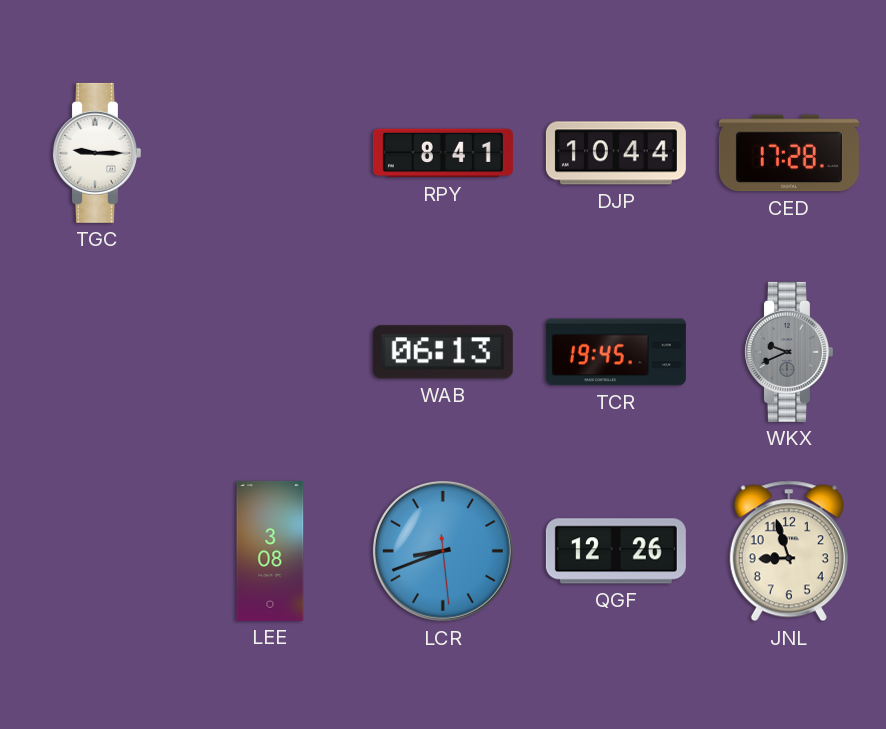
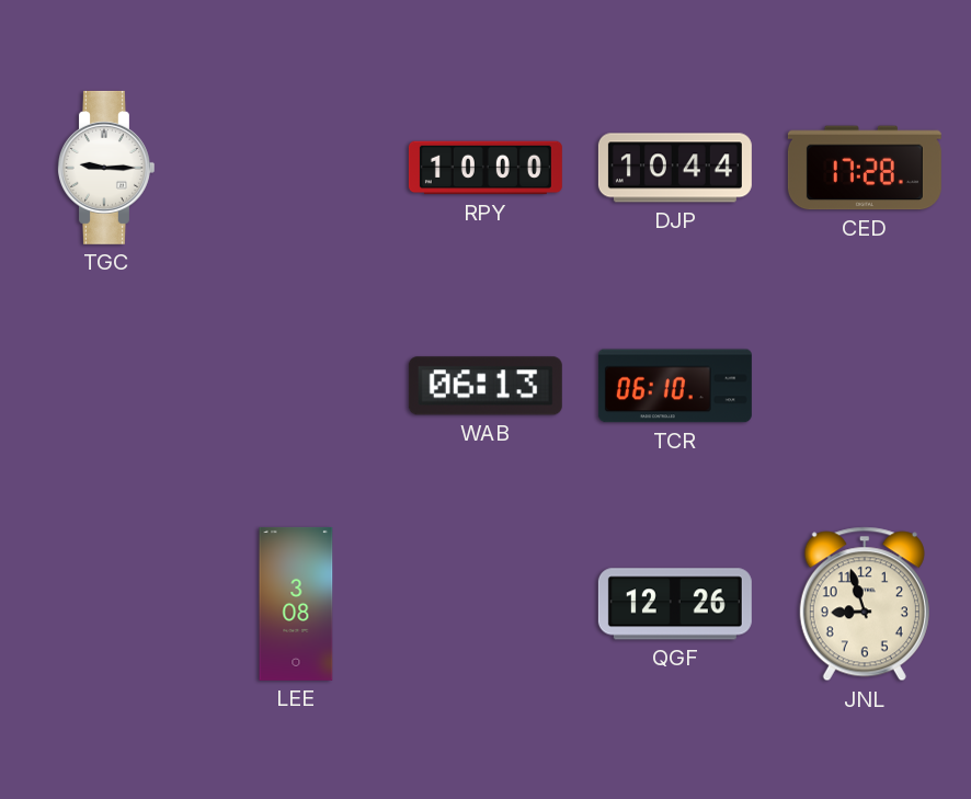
RPY: 8:41 -> 10:00
TCR: 19:45 -> 06:10
WKX: 9:41 -> none
LCR: 8:41 -> none
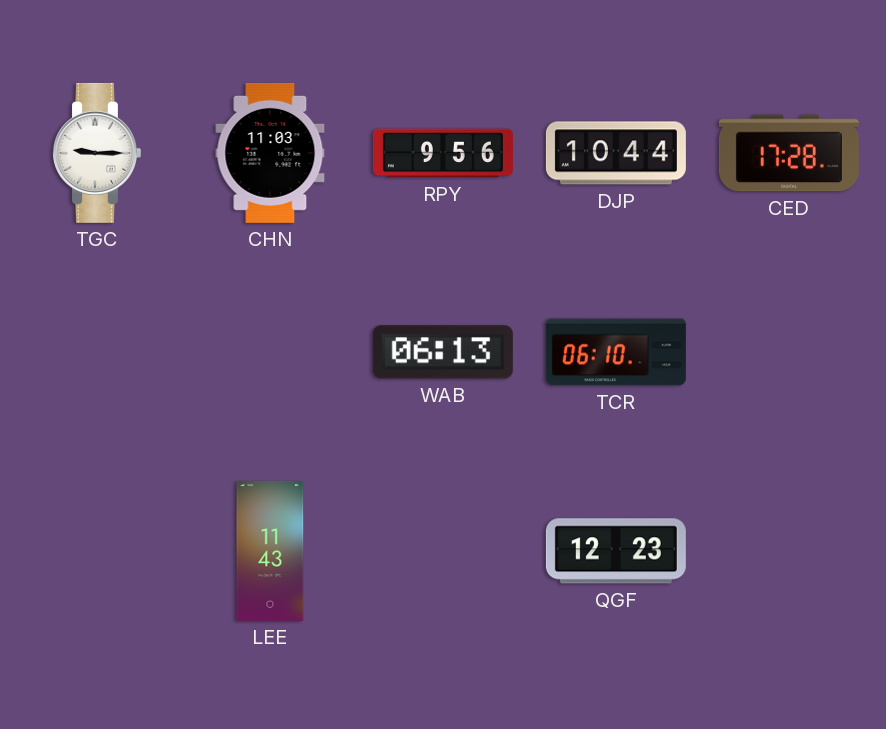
CHN: none -> 11:03
RPY: 10:00 -> 9:56
LEE: 3:08 -> 11:43
QGF: 12:26 -> 12:23
JNL: 8:57 -> none
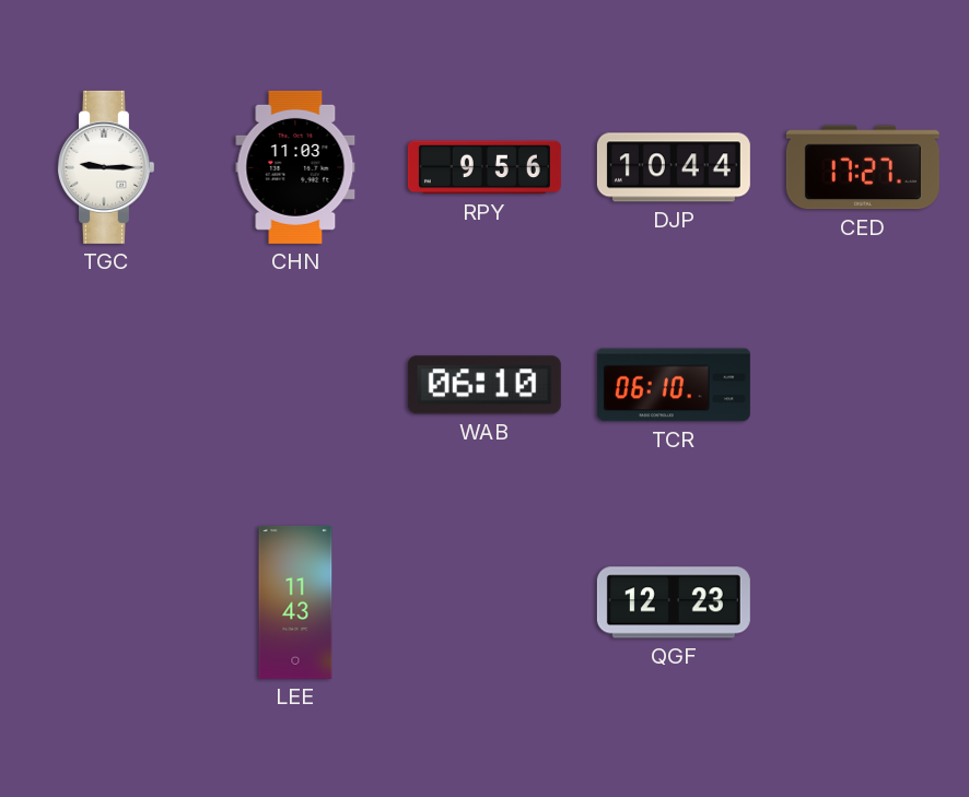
CED: 17:28 -> 17:27
WAB: 06:13 -> 06:10
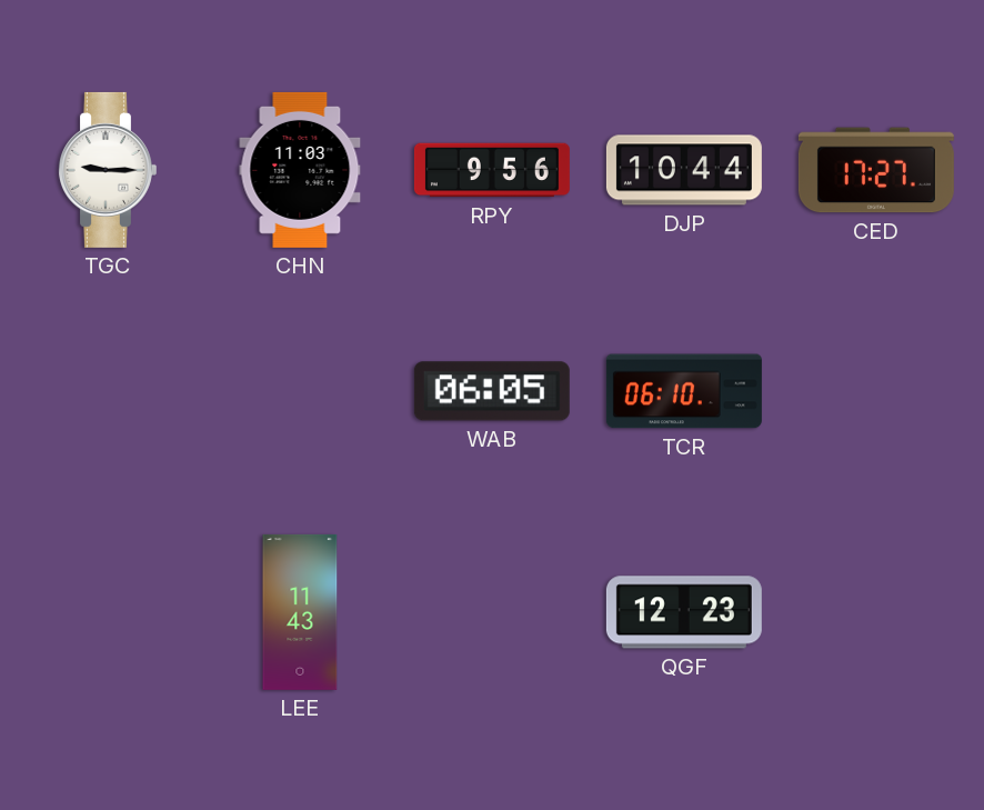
WAB: 06:10 -> 06:05
